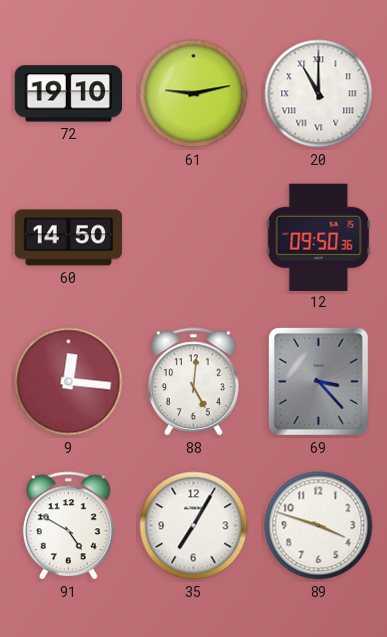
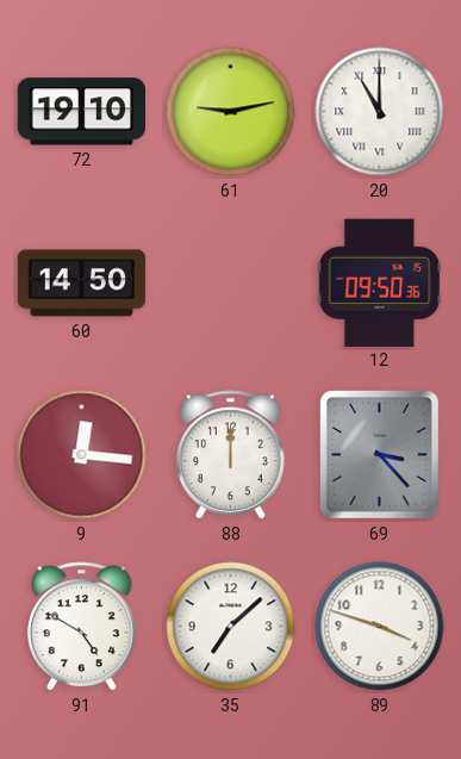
88: 5:01 -> 12:00
35: 7:05 -> 7:08
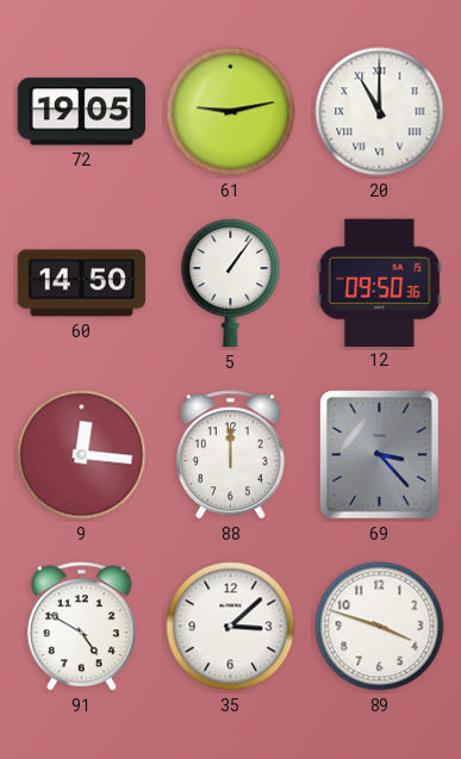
72: 19:10 -> 19:05
5: none -> 1:06
35: 7:08 -> 3:08
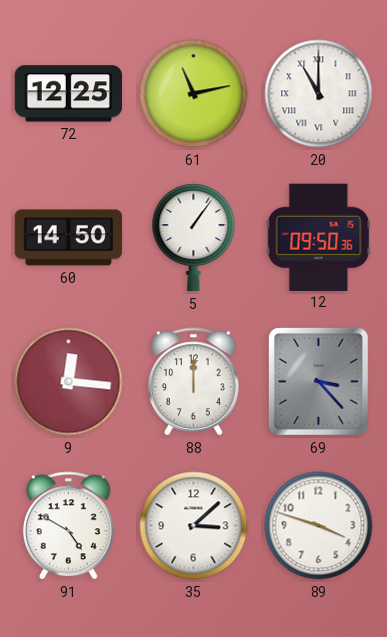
72: 19:05 -> 12:25
61: 9:13 -> 11:13
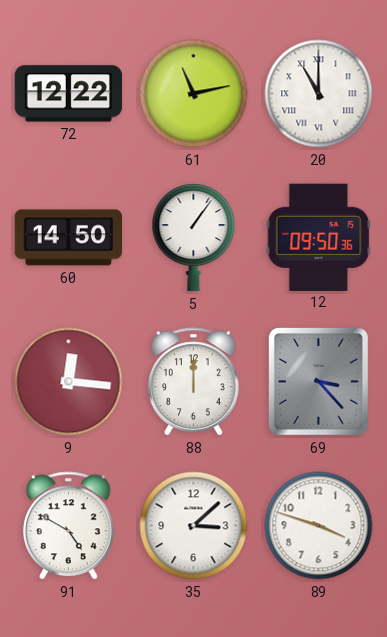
72: 12:25 -> 12:22
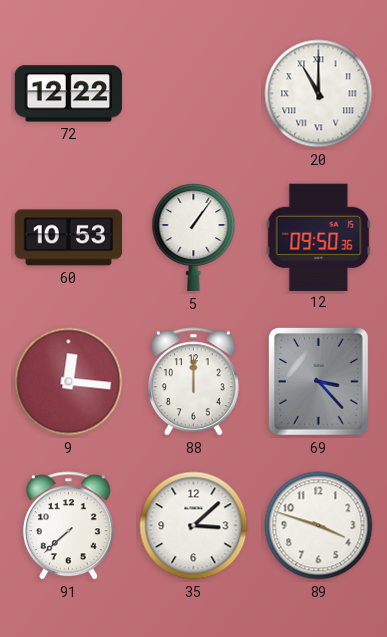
61: 11:13 -> none
60: 14:50 -> 10:53
91: 4:50 -> 7:38
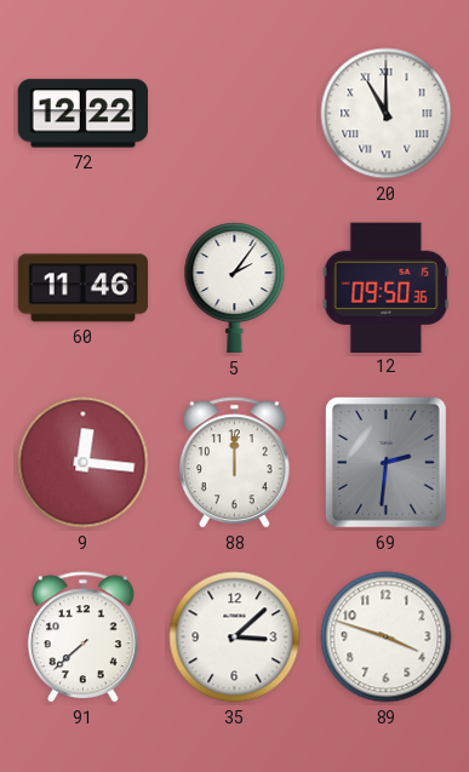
60: 10:53 -> 11:46
5: 1:06 -> 2:06
69: 3:23 -> 2:31
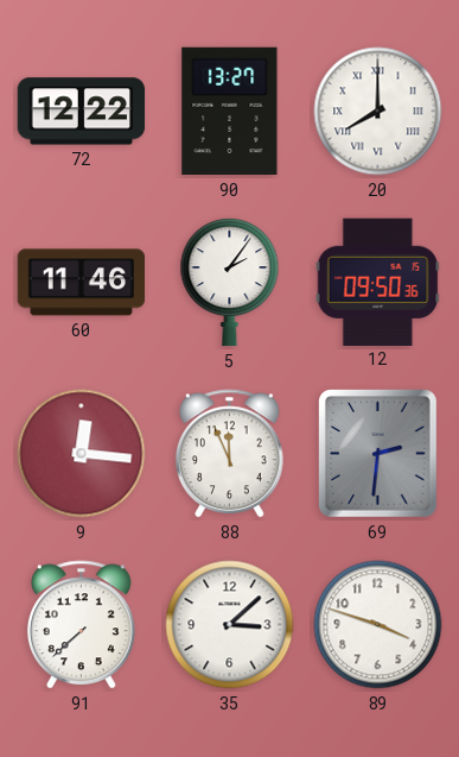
90: none -> 13:27
20: 11:00 -> 8:00
88: 12:00 -> 11:56
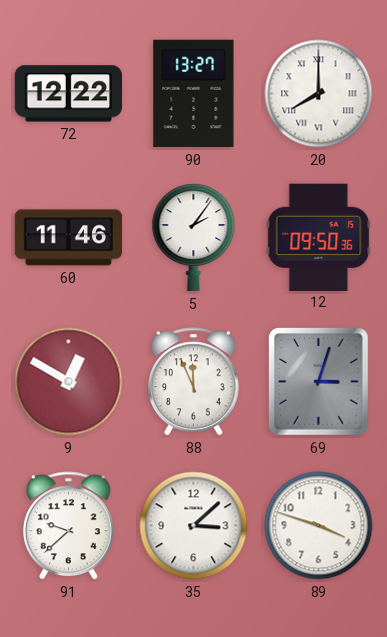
9: 12:16 -> 12:50
69: 2:31 -> 3:03
91: 7:38 -> 9:38
